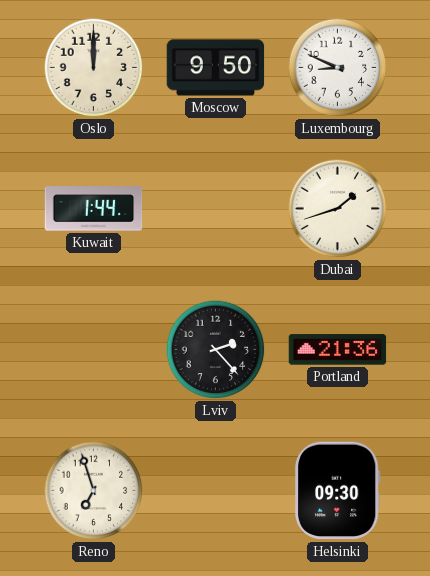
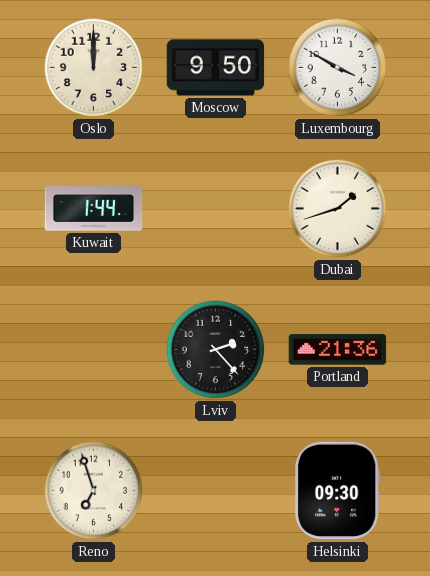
Luxembourg: 8:49 -> 3:50
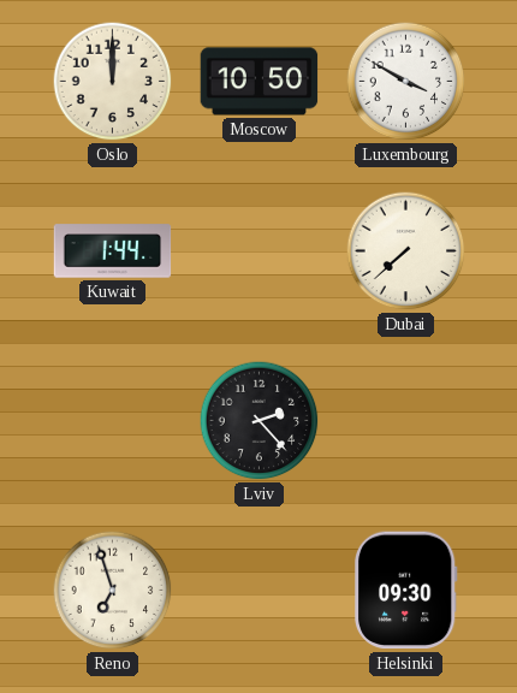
Moscow: 9:50 -> 10:50
Dubai: 1:42 -> 7:38
Portland: 21:36 -> none
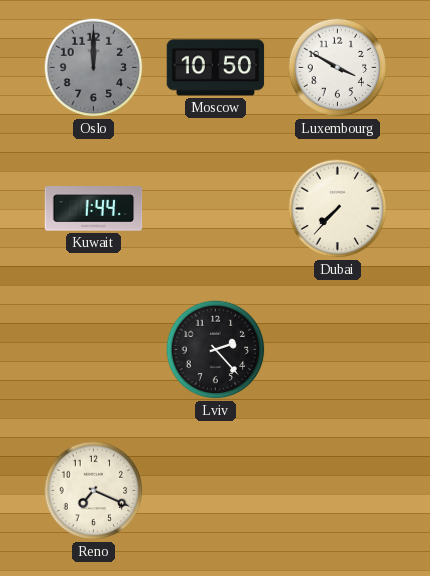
Oslo dial: cream -> grey
Dubai: 7:38 -> 7:37
Reno: 6:57 -> 7:19
Helsinki: 09:30 -> none
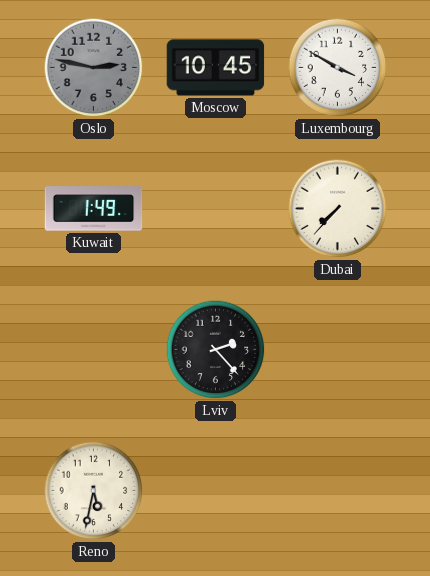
Oslo: 12:00 -> 2:47
Moscow: 10:50 -> 10:45
Kuwait: 1:44 -> 1:49
Reno: 7:19 -> 5:32
